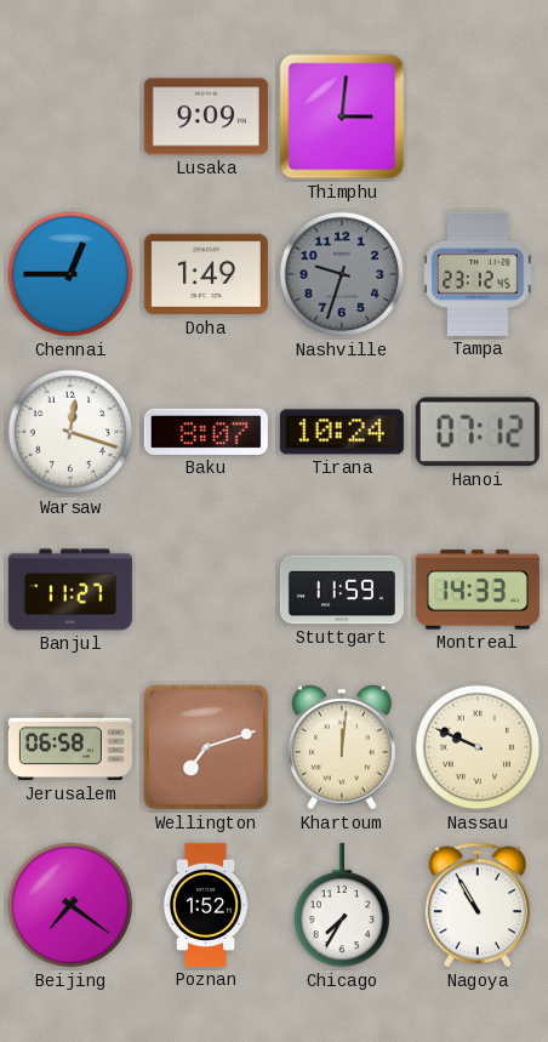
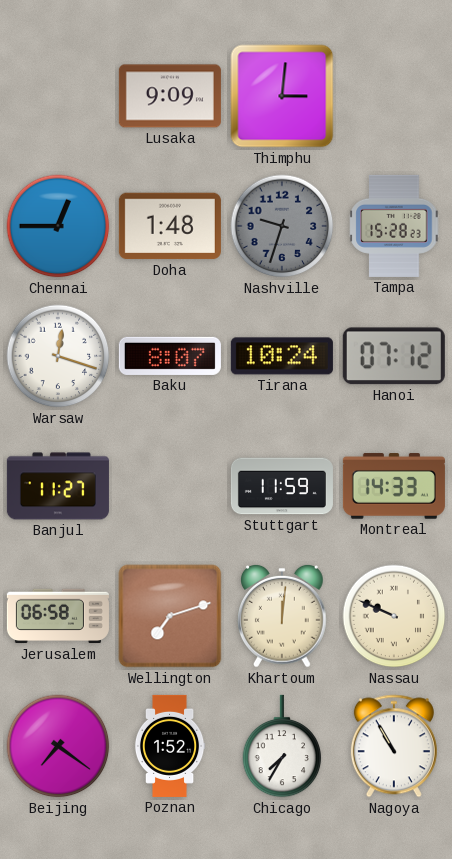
Doha: 1:49 -> 1:48
Tampa: 23:12 -> 15:28
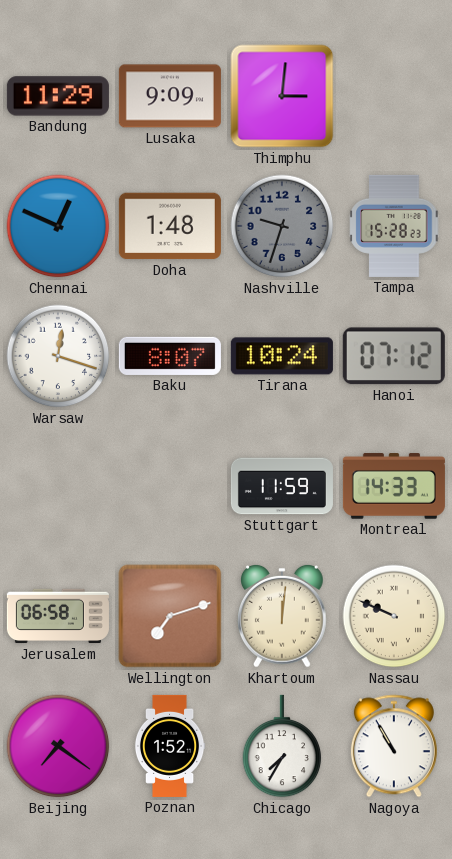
Bandung: none -> 11:29
Chennai: 12:45 -> 12:49
Banjul: 11:27 -> none
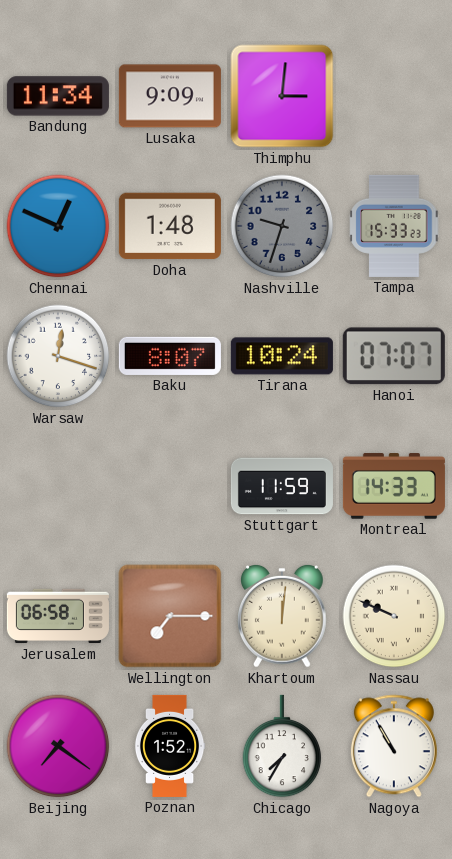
Bandung: 11:29 -> 11:34
Tampa: 15:28 -> 15:33
Hanoi: 07:12 -> 07:07
Wellington: 7:12 -> 7:15
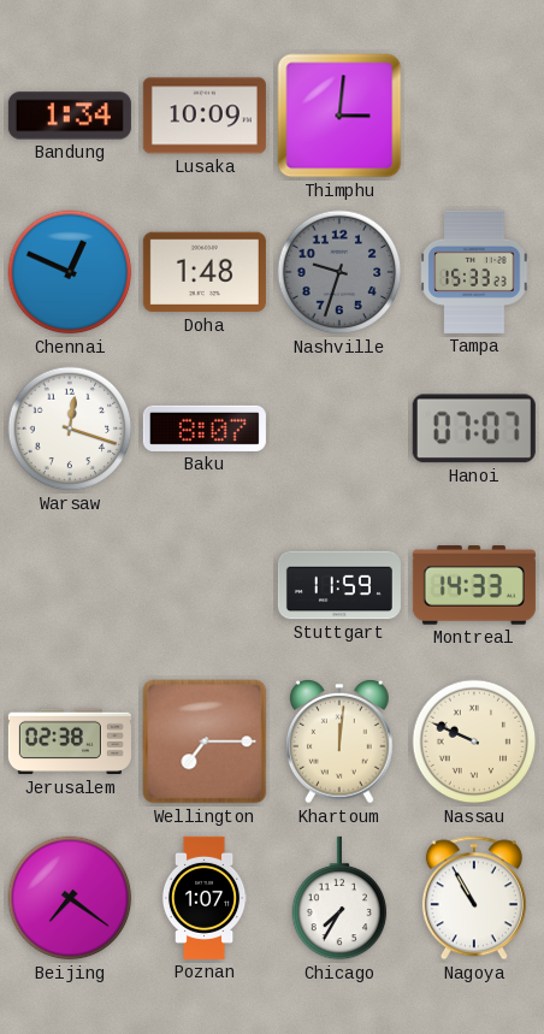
Bandung: 11:34 -> 1:34
Lusaka: 9:09 -> 10:09
Tirana: 10:24 -> none
Jerusalem: 06:58 -> 02:38
Poznan: 1:52 -> 1:07
